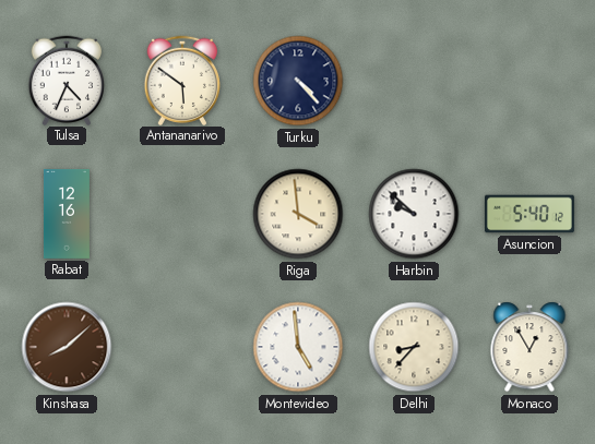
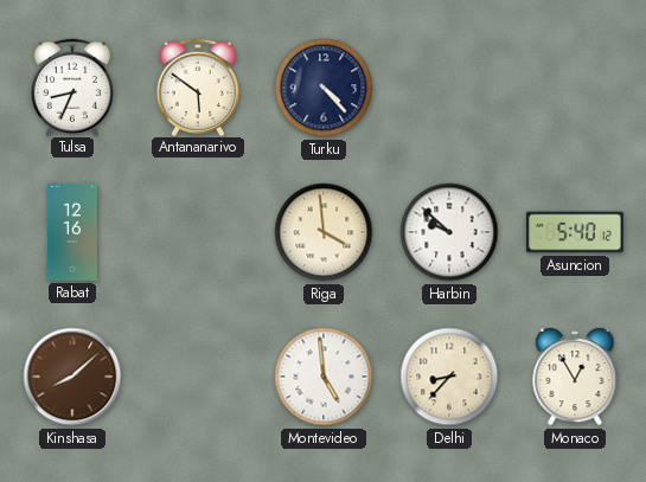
Tulsa: 4:34 -> 8:34
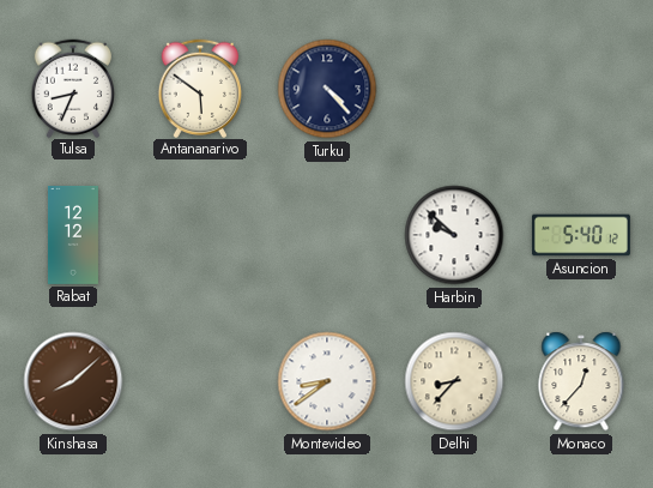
Rabat: 12:16 -> 12:12
Riga: 3:59 -> none
Montevideo: 4:59 -> 8:39
Monaco: 12:55 -> 12:37
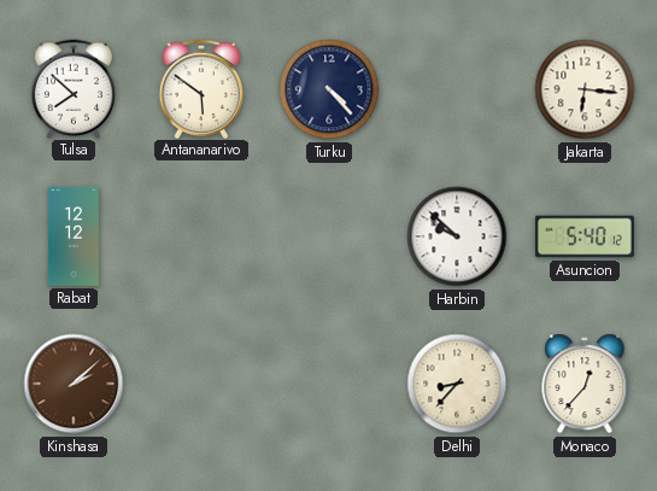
Tulsa: 8:34 -> 7:52
Jakarta: none -> 6:16
Kinshasa: 8:08 -> 2:08
Montevideo: 8:39 -> none
